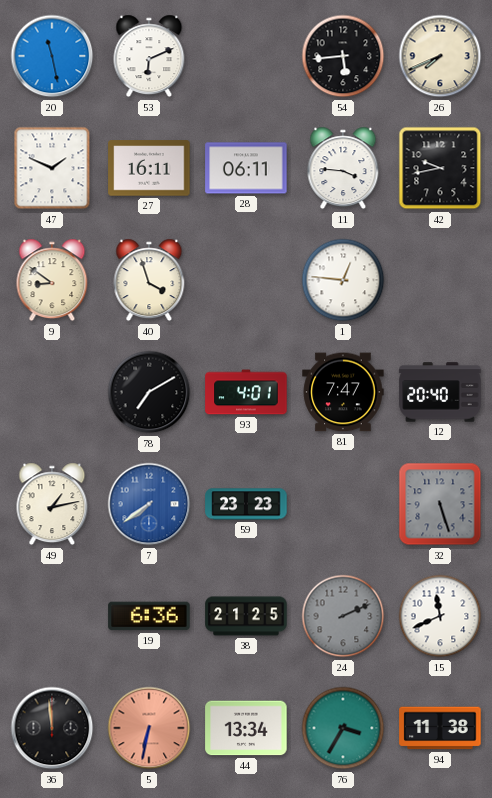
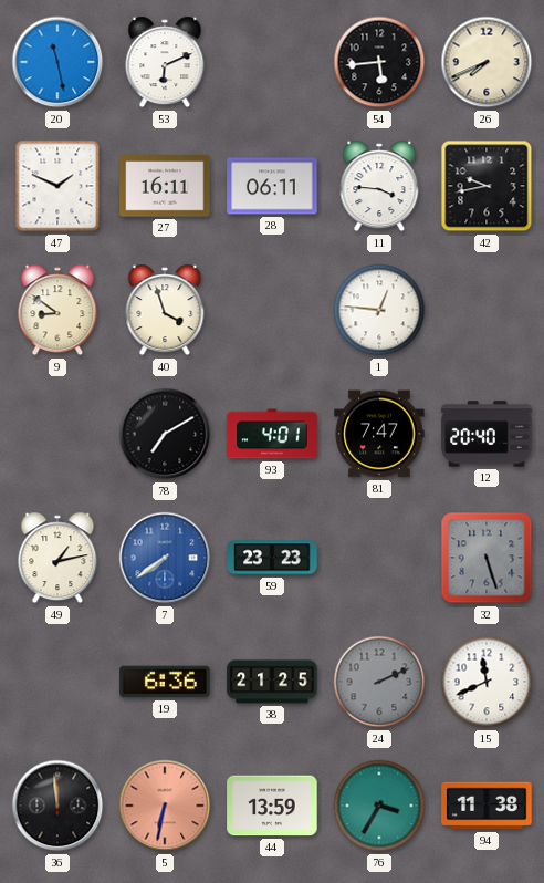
44: 13:34 -> 13:59
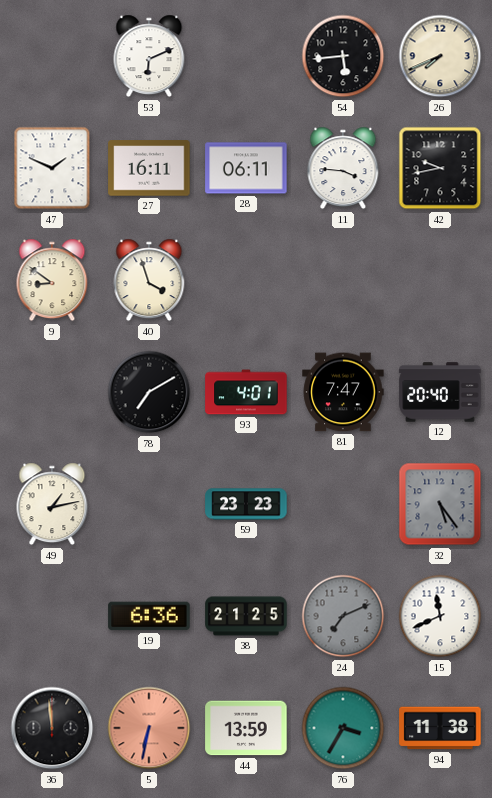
20: 11:28 -> none
1: 12:46 -> none
7: 7:39 -> none
32: 5:27 -> 5:24
24: 2:11 -> 7:11
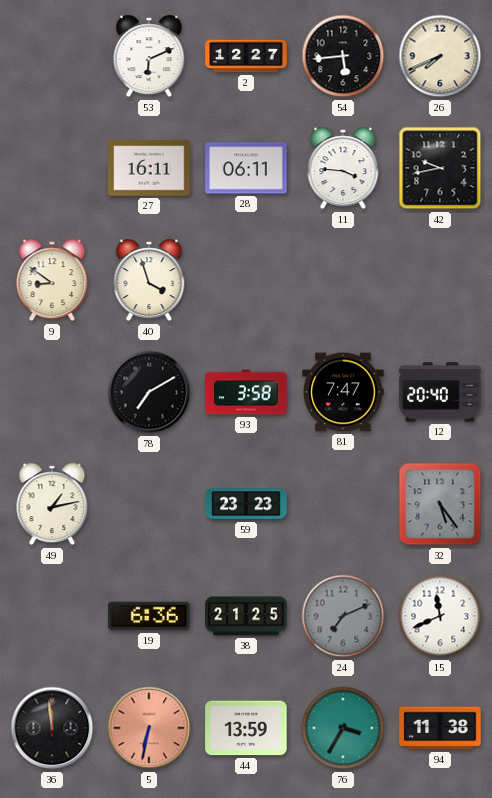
2: none -> 12:27
47: 1:49 -> none
93: 4:01 -> 3:58
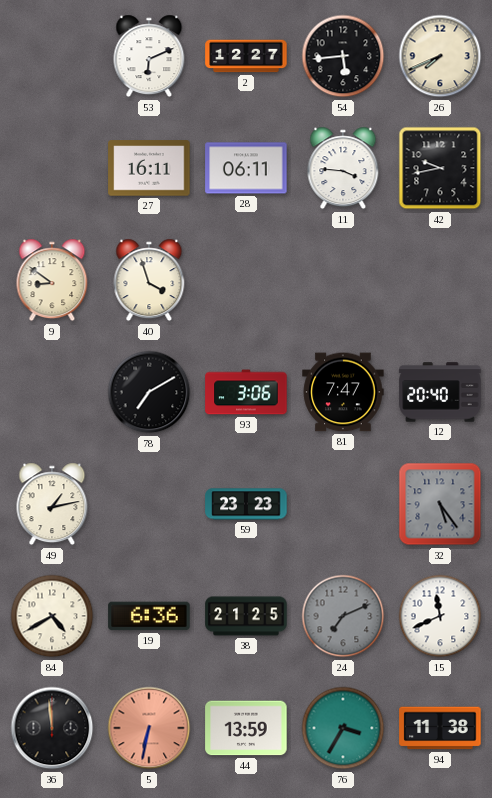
93: 3:58 -> 3:06
84: none -> 4:40
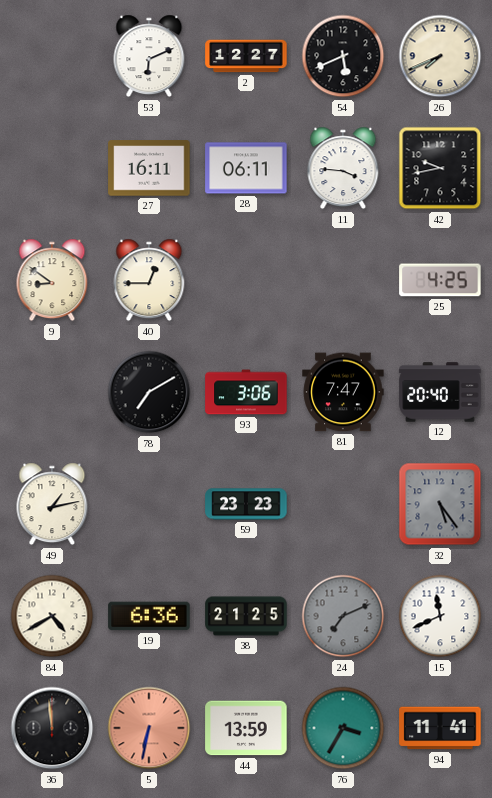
54: 5:44 -> 5:41
40: 3:57 -> 12:45
25: none -> 4:25
94: 11:38 -> 11:41
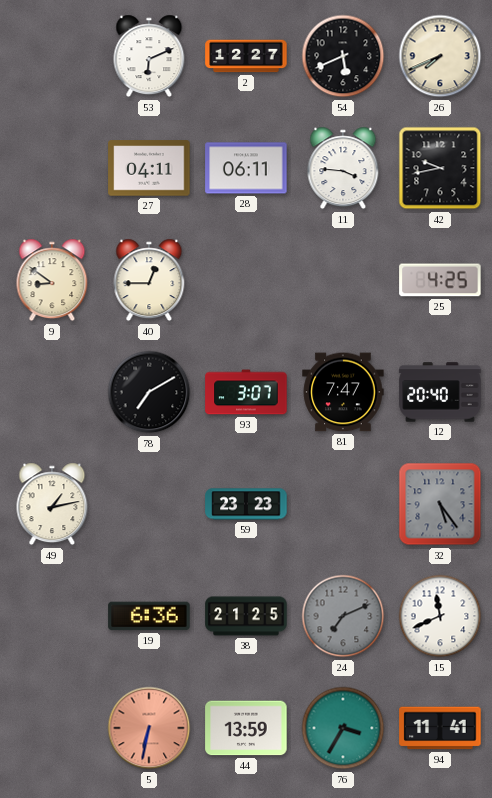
27: 16:11 -> 04:11
93: 3:06 -> 3:07
84: 4:40 -> none
36: 11:59 -> none
